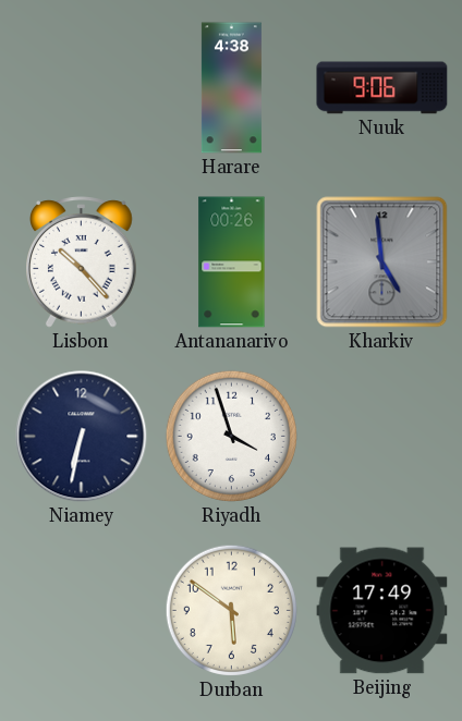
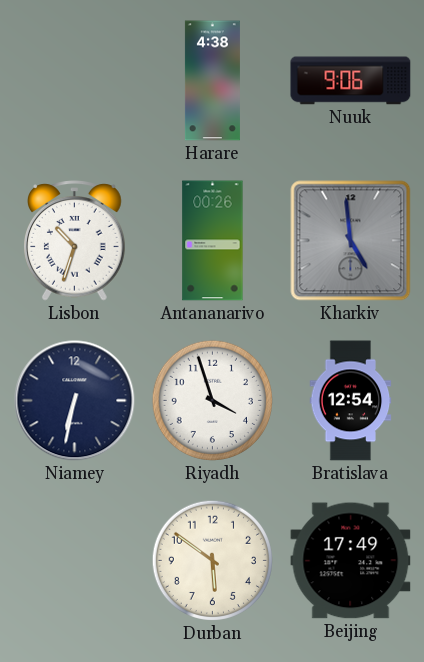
Lisbon: 10:23 -> 10:33
Bratislava: none -> 12:54
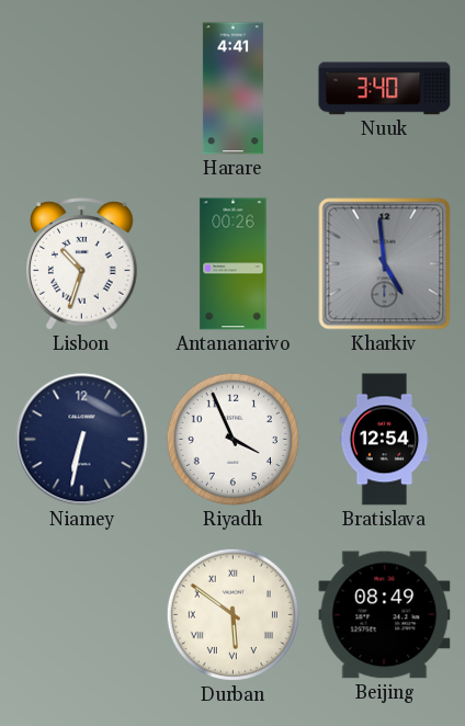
Harare: 4:38 -> 4:41
Nuuk: 9:06 -> 3:40
Riyadh: 3:57 -> 3:56
Durban numerals: Arabic -> Roman
Beijing: 17:49 -> 08:49
